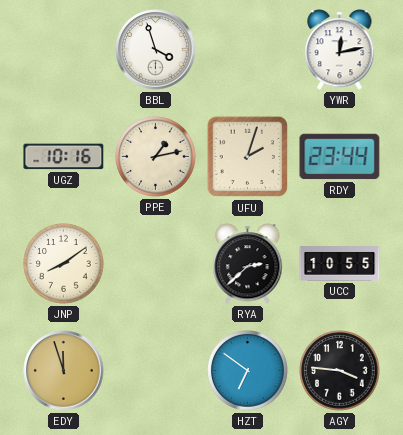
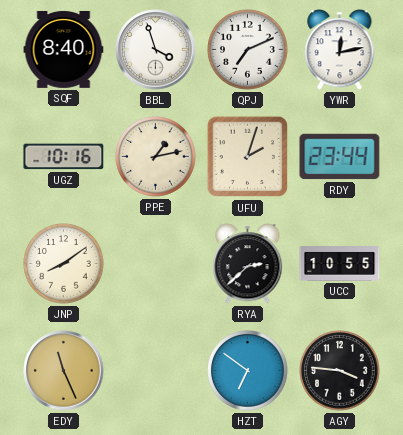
SQF: none -> 8:40
QPJ: none -> 7:11
EDY: 11:57 -> 11:26
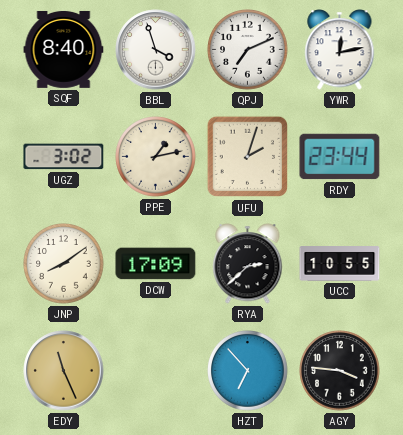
UGZ: 10:16 -> 3:02
DCW: none -> 17:09
HZT: 6:51 -> 6:53
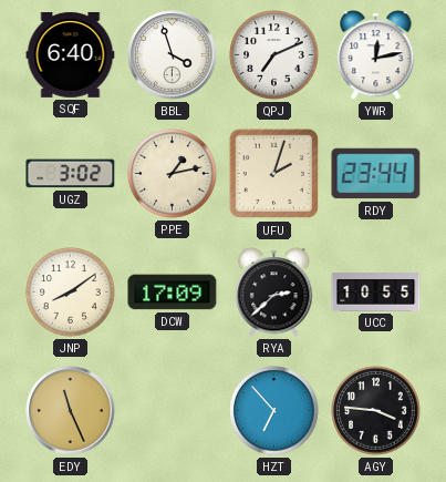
SQF: 8:40 -> 6:40
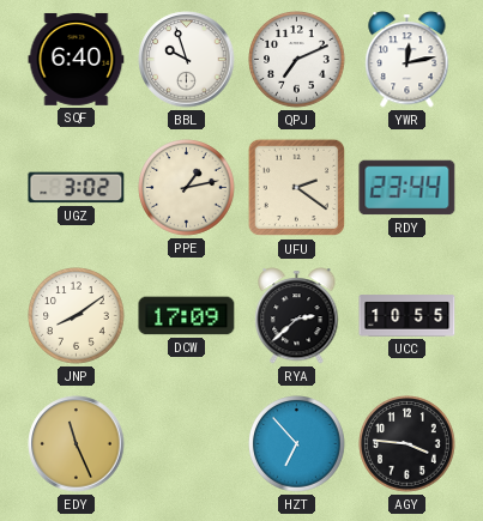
BBL: 3:57 -> 9:57
UFU: 2:03 -> 2:21
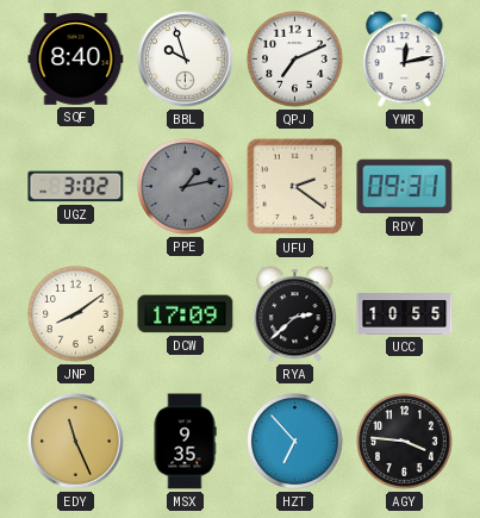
SQF: 6:40 -> 8:40
PPE dial: cream -> grey
RDY: 23:44 -> 09:31
MSX: none -> 9:35
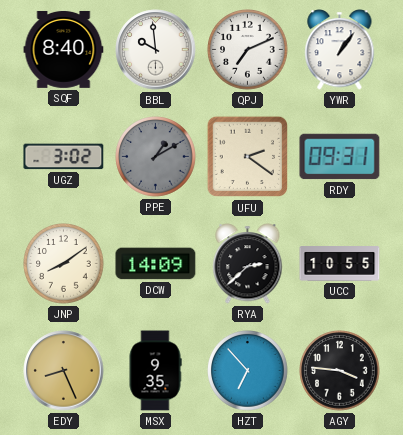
BBL: 9:57 -> 9:59
YWR: 12:13 -> 1:06
PPE: 1:13 -> 1:10
DCW: 17:09 -> 14:09
EDY: 11:26 -> 8:26
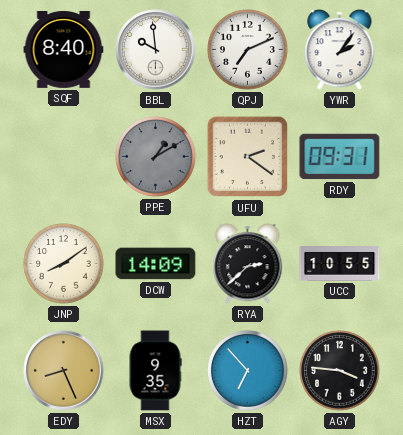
YWR: 1:06 -> 2:06
UGZ: 3:02 -> none
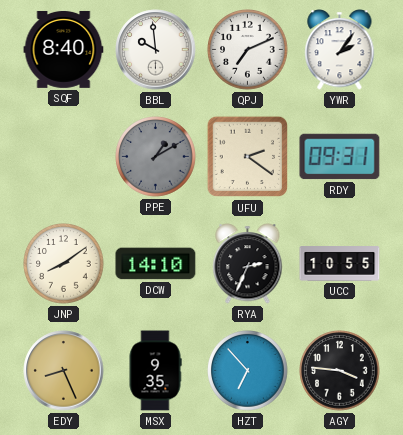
DCW: 14:09 -> 14:10
RYA: 2:38 -> 2:34
